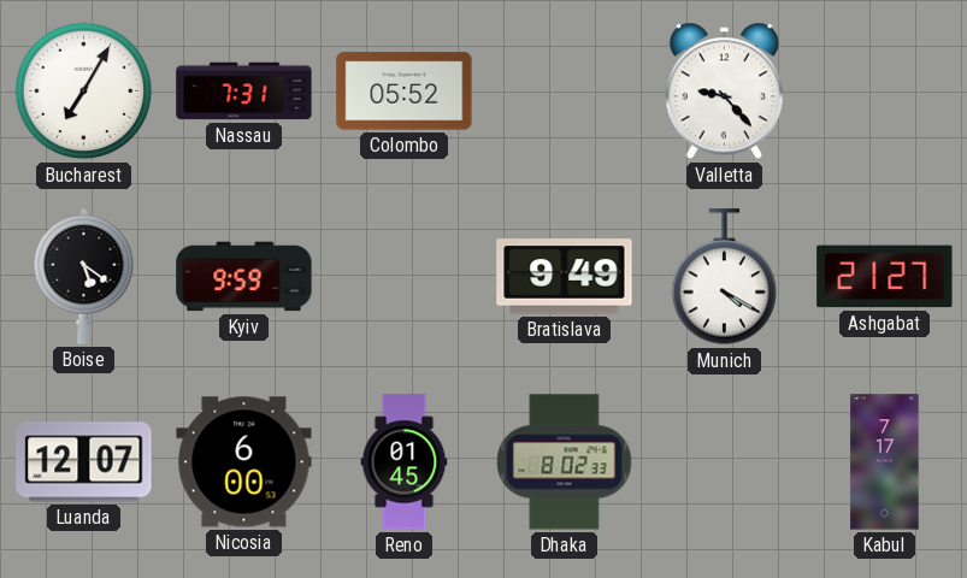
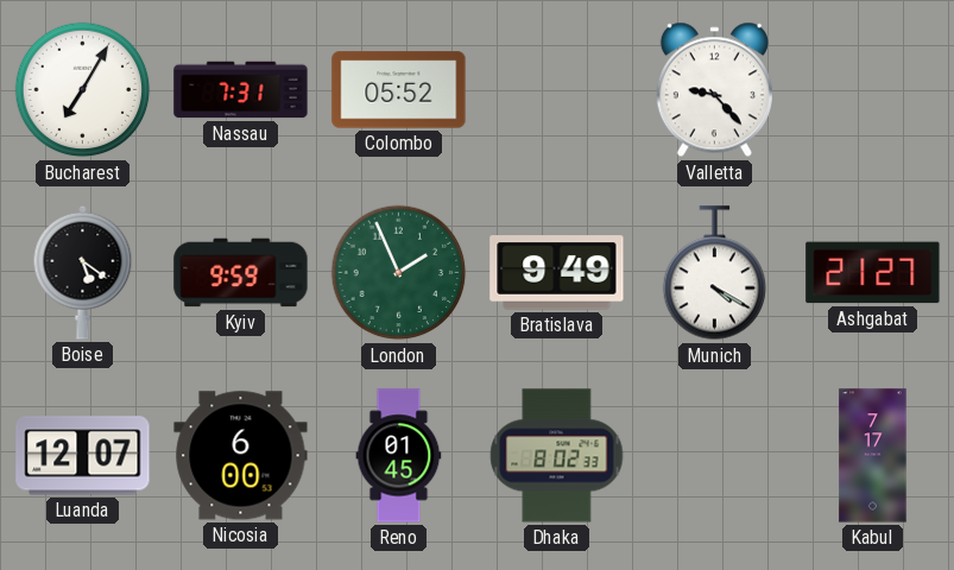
London: none -> 1:56
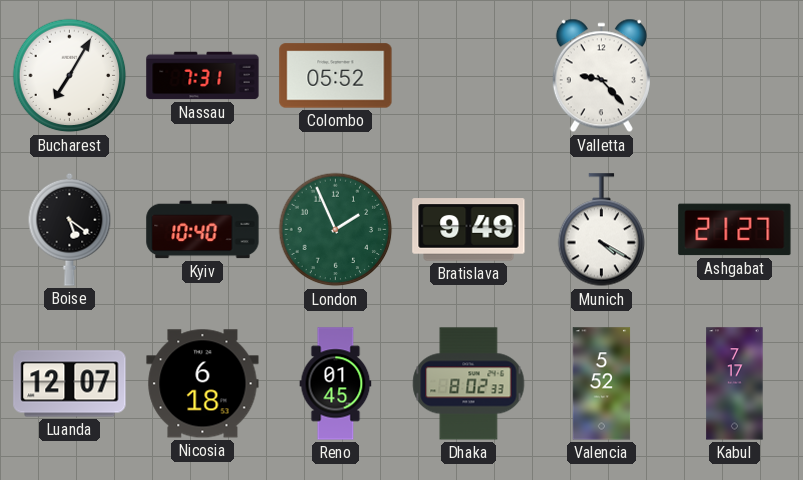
Kyiv: 9:59 -> 10:40
Nicosia: 6:00 -> 6:18
Valencia: none -> 5:52
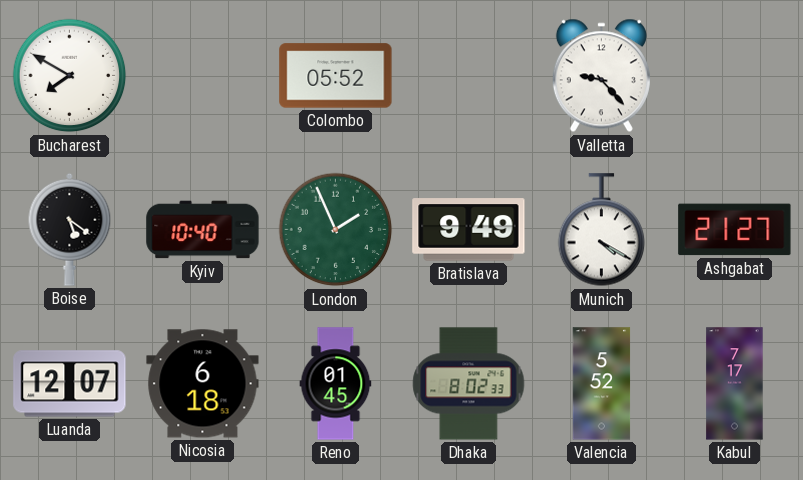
Bucharest: 7:05 -> 7:50
Nassau: 7:31 -> none
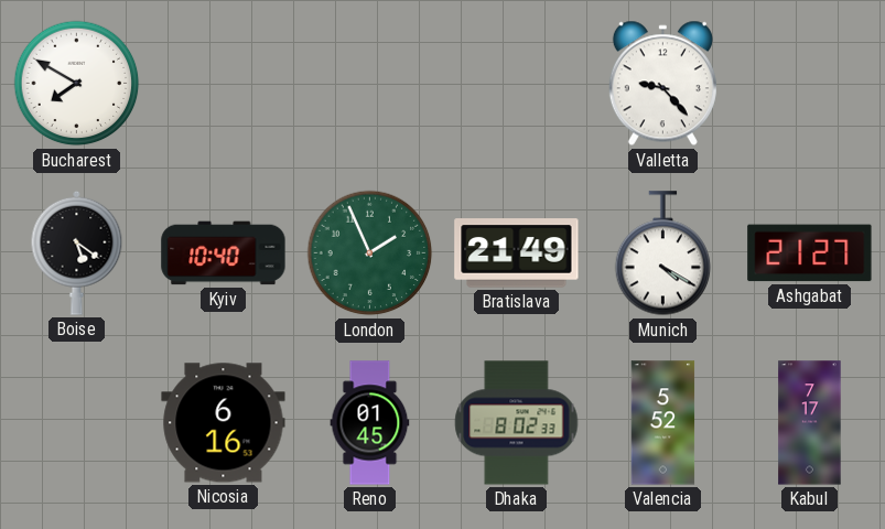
Colombo: 05:52 -> none
Bratislava: 9:49 -> 21:49
Luanda: 12:07 -> none
Nicosia: 6:18 -> 6:16
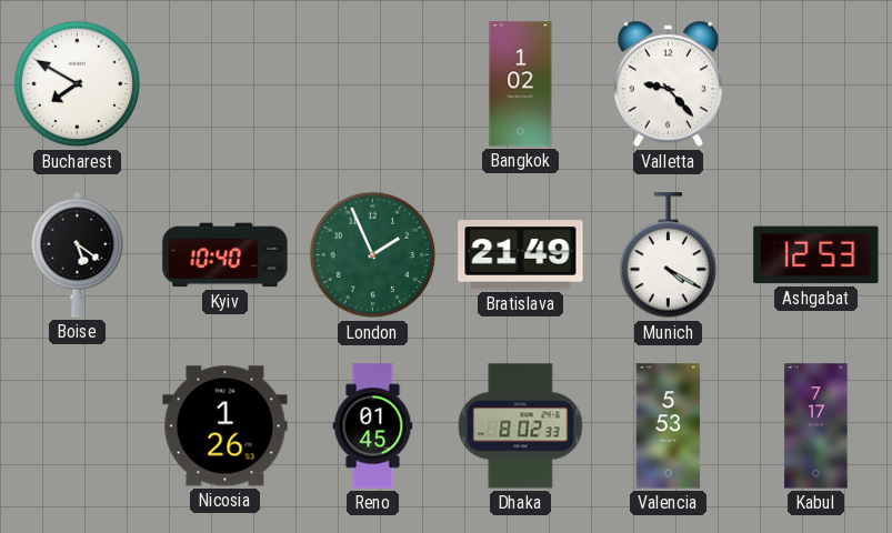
Bangkok: none -> 1:02
Ashgabat: 21:27 -> 12:53
Nicosia: 6:16 -> 1:26
Valencia: 5:52 -> 5:53
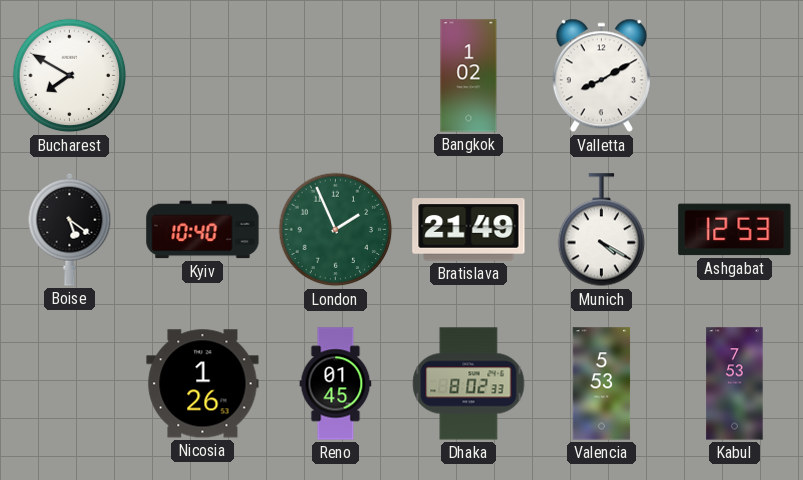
Valletta: 9:23 -> 8:10
Kabul: 7:17 -> 7:53
